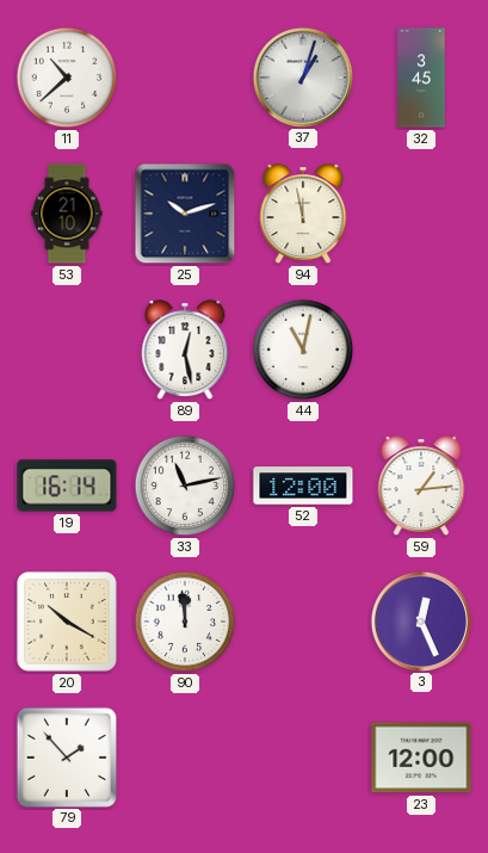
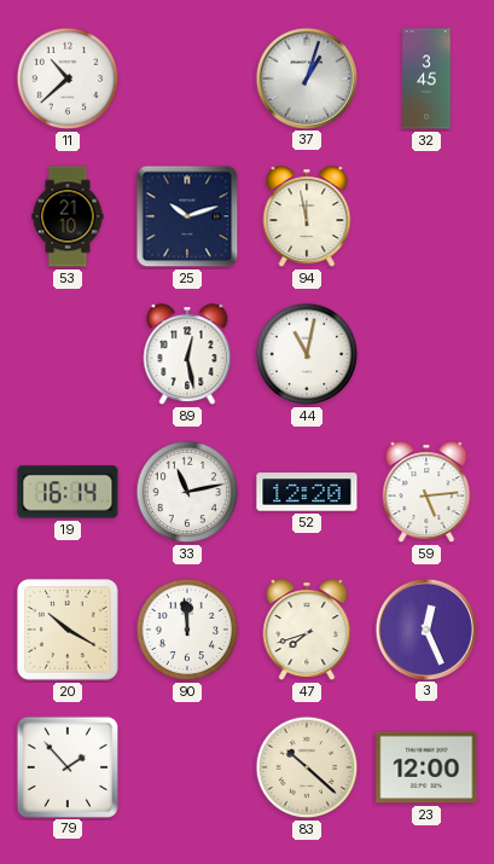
52: 12:00 -> 12:20
59: 1:14 -> 5:14
47: none -> 7:42
83: none -> 10:22
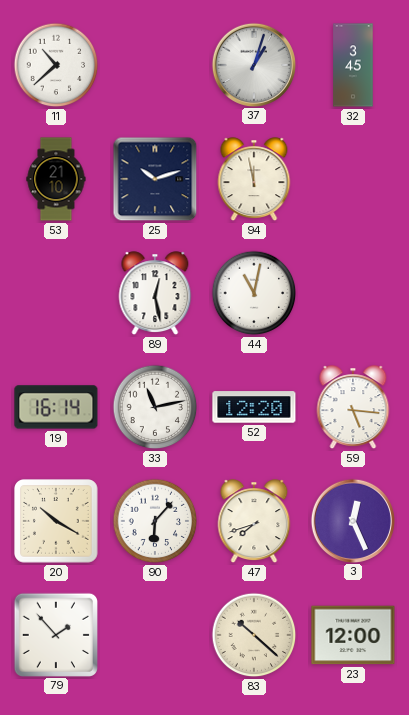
59: 5:14 -> 5:16
90: 11:59 -> 6:07
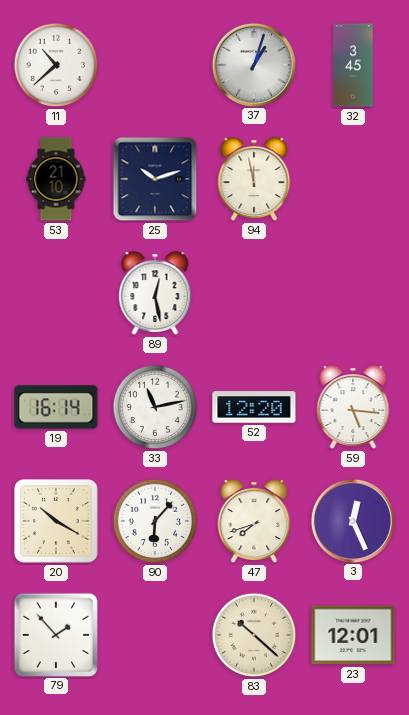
44: 11:02 -> none
23: 12:00 -> 12:01
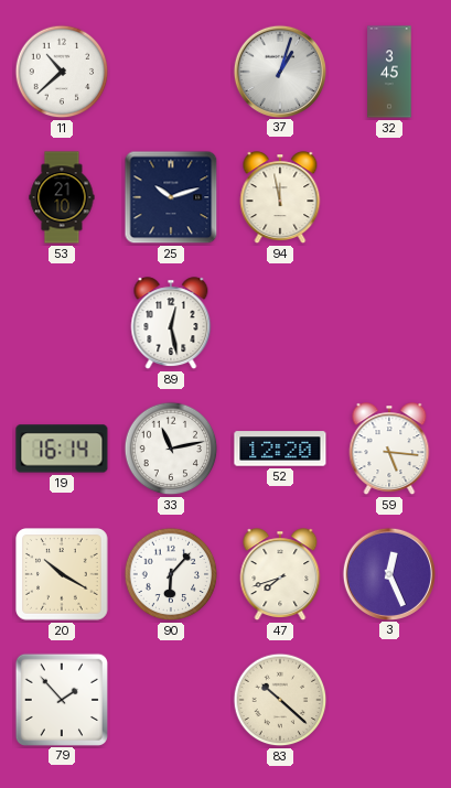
23: 12:01 -> none
